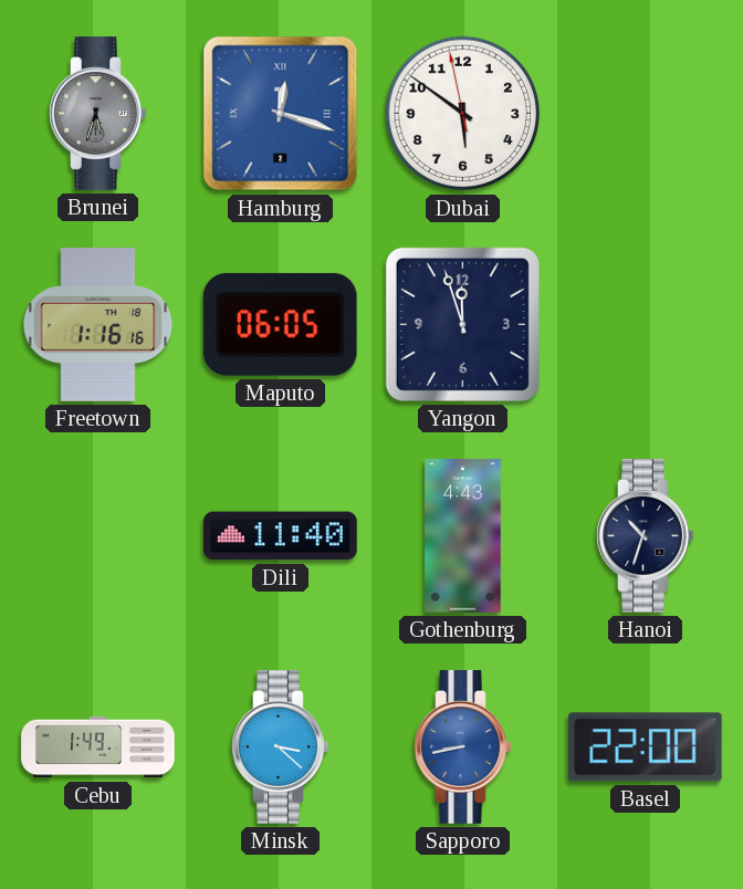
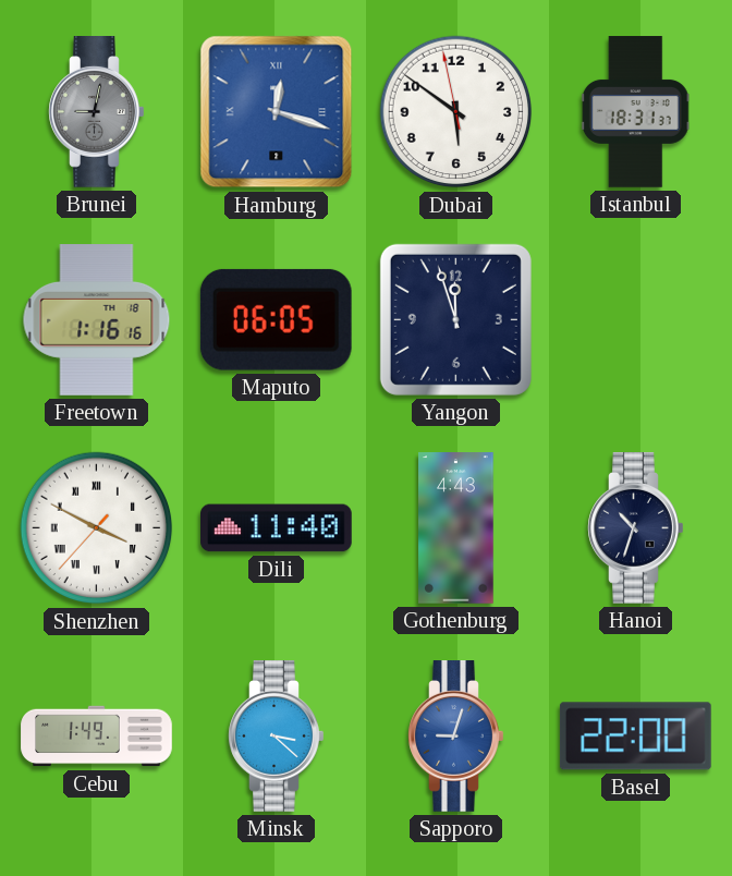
Brunei: 5:33 -> 9:02
Istanbul: none -> 18:31
Shenzhen: none -> 3:49
Sapporo: 8:43 -> 9:03
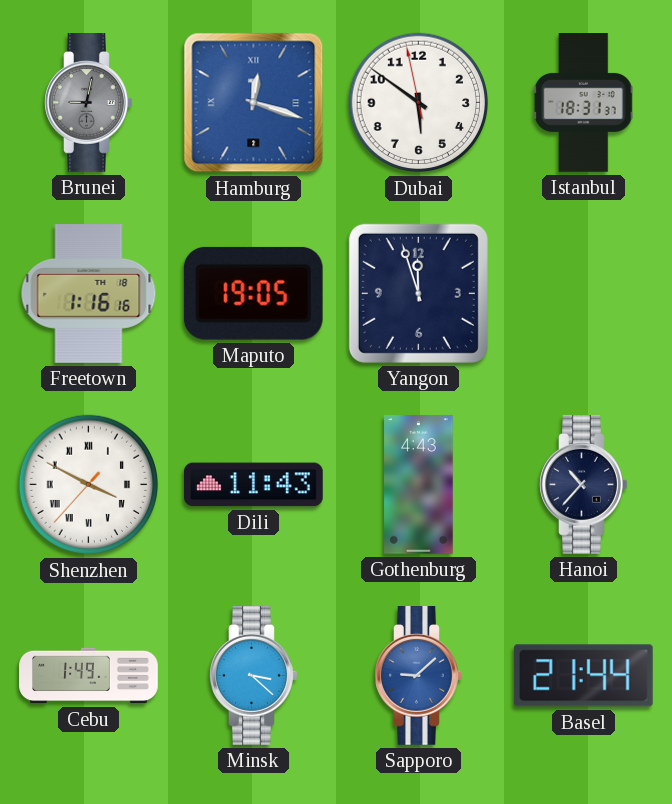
Maputo: 06:05 -> 19:05
Dili: 11:40 -> 11:43
Hanoi: 10:33 -> 10:37
Sapporo: 9:03 -> 9:08
Basel: 22:00 -> 21:44
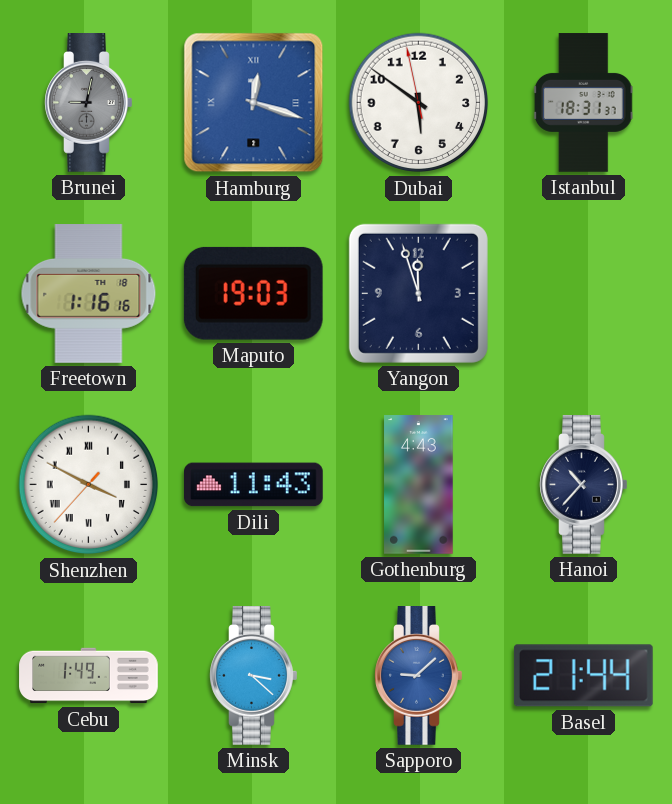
Maputo: 19:05 -> 19:03
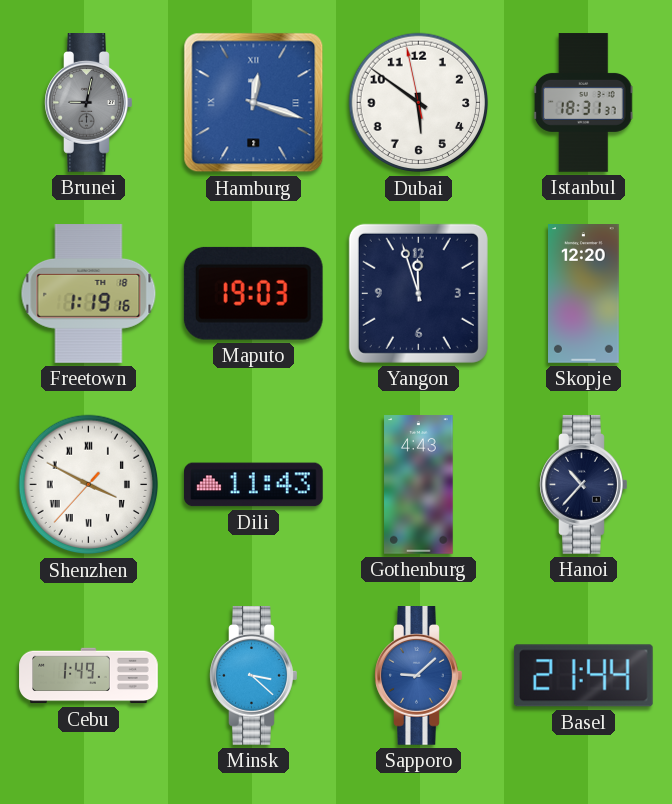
Freetown: 1:16 -> 1:19
Skopje: none -> 12:20
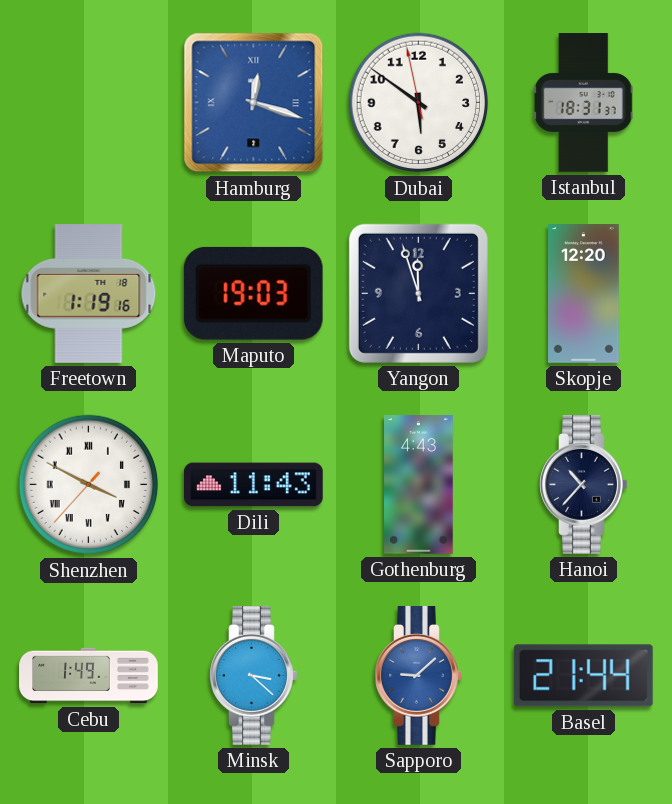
Brunei: 9:02 -> none
